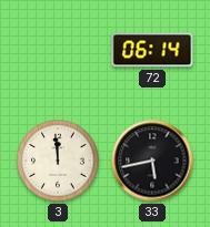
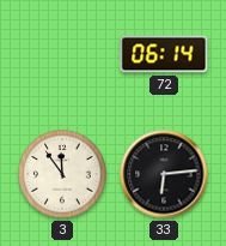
3: 11:59 -> 11:54
33: 5:43 -> 6:14
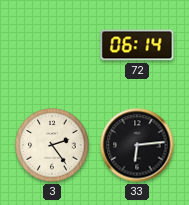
3: 11:54 -> 2:24
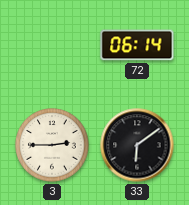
3: 2:24 -> 2:45
33: 6:14 -> 6:09
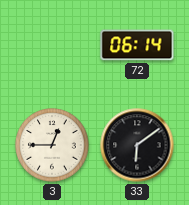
3: 2:45 -> 12:45
